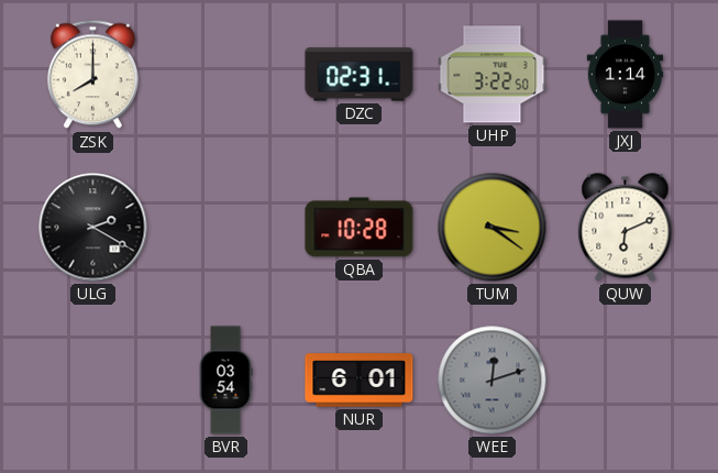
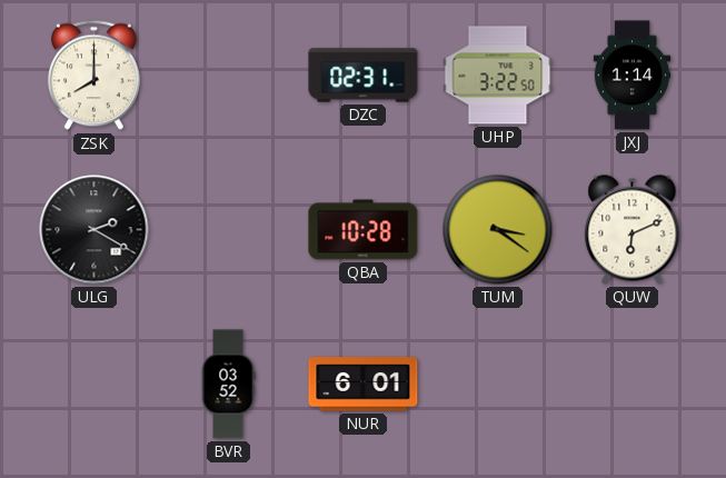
BVR: 03:54 -> 03:52
WEE: 12:12 -> none
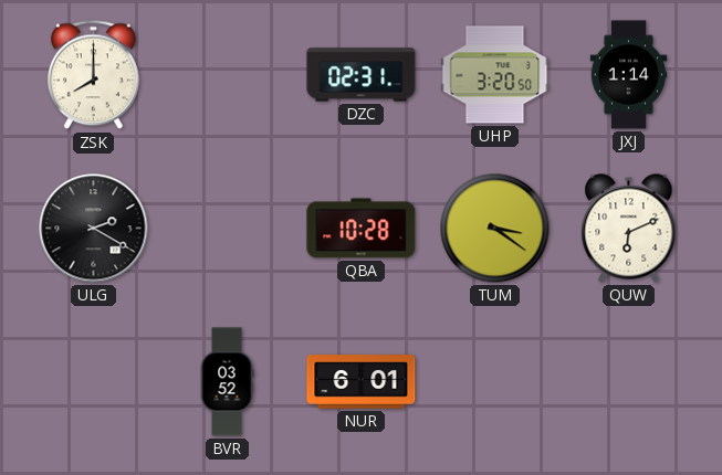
UHP: 3:22 -> 3:20
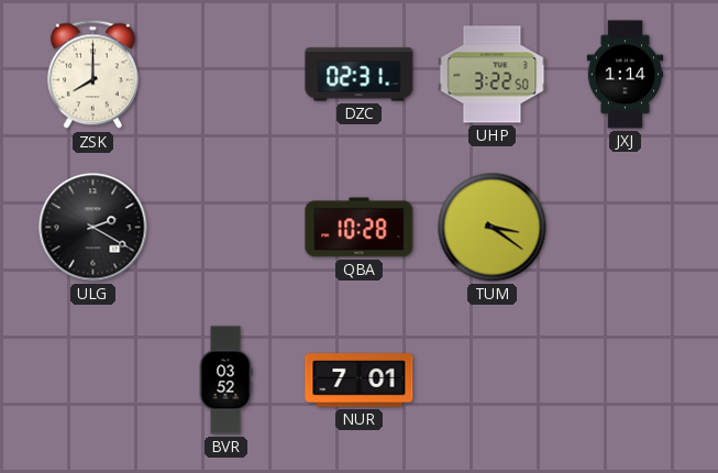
UHP: 3:20 -> 3:22
QUW: 6:11 -> none
NUR: 6:01 -> 7:01
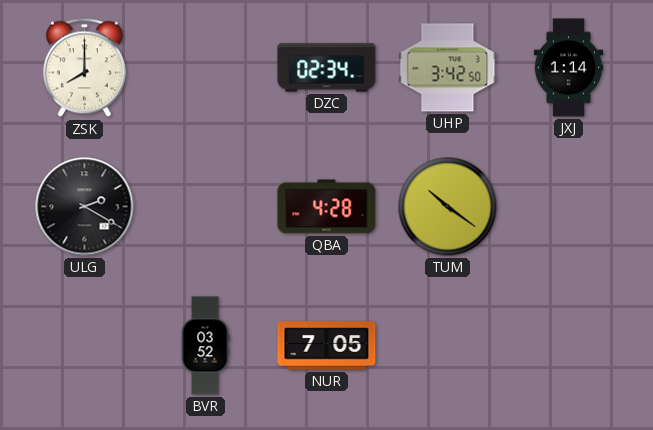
DZC: 02:31 -> 02:34
UHP: 3:22 -> 3:42
QBA: 10:28 -> 4:28
TUM: 3:21 -> 10:21
NUR: 7:01 -> 7:05
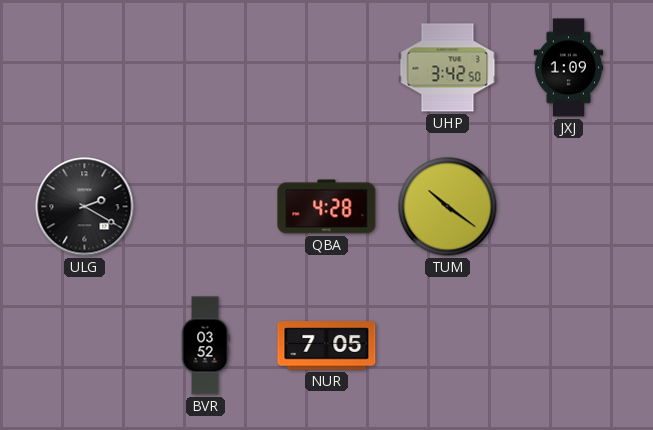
ZSK: 8:00 -> none
DZC: 02:34 -> none
JXJ: 1:14 -> 1:09
